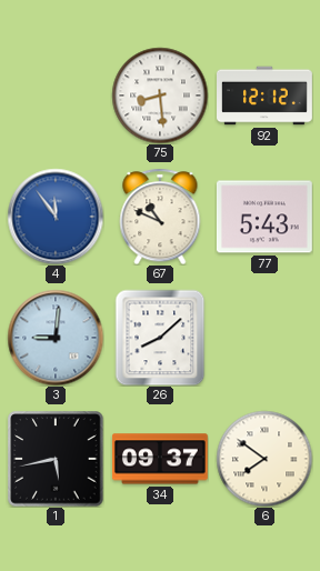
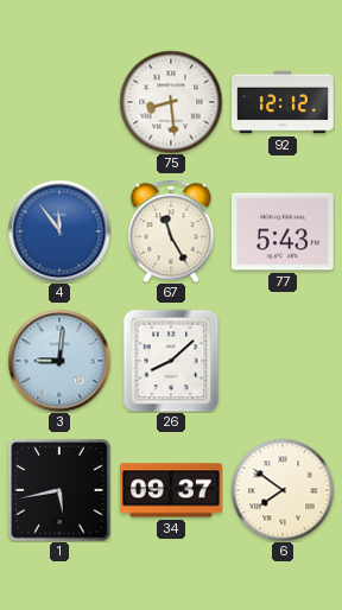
67: 10:49 -> 11:25
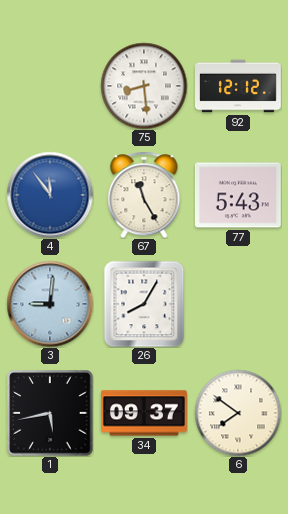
26: 8:08 -> 8:05
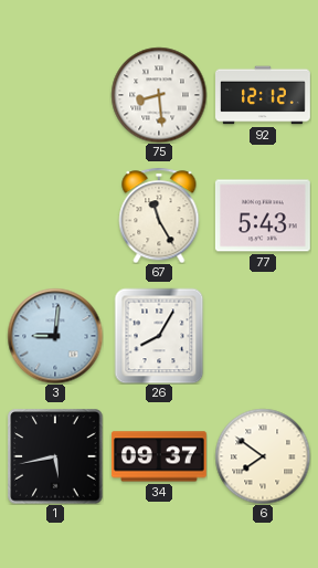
4: 11:54 -> none
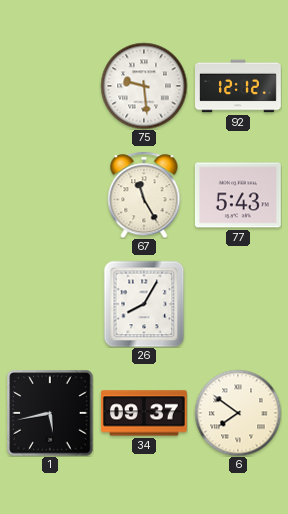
75: 8:29 -> 9:29
3: 9:01 -> none
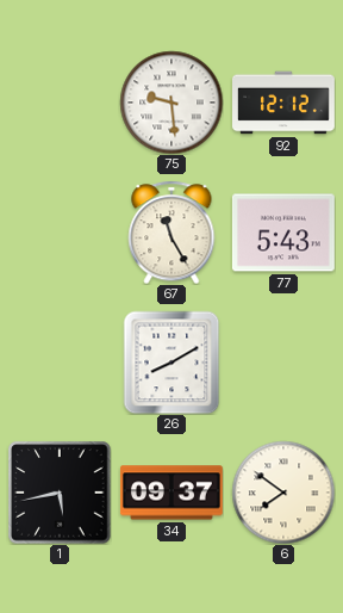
26: 8:05 -> 8:10
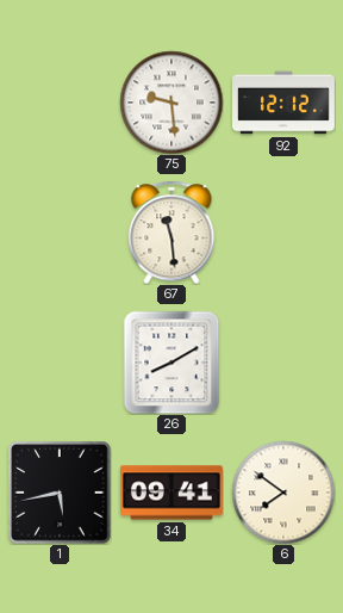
67: 11:25 -> 11:29
77: 5:43 -> none
34: 09:37 -> 09:41
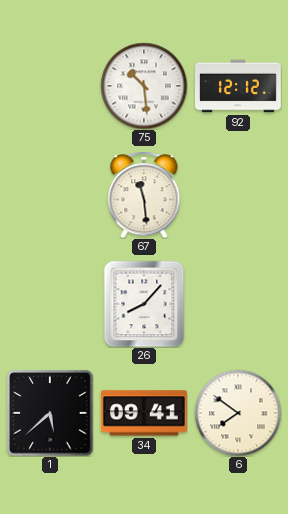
75: 9:29 -> 10:29
26: 8:10 -> 8:07
1: 5:43 -> 5:38
